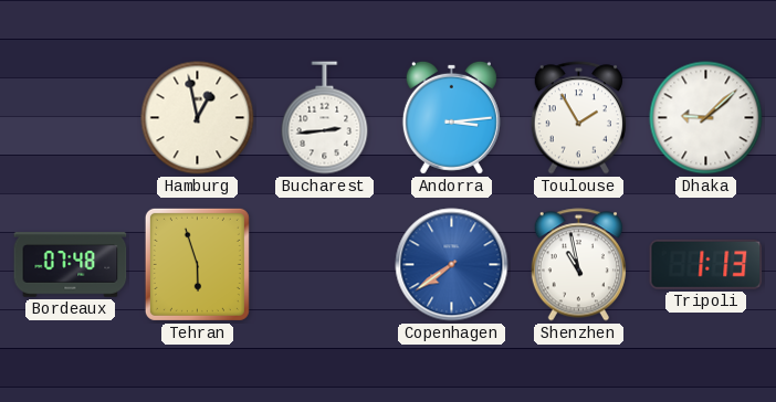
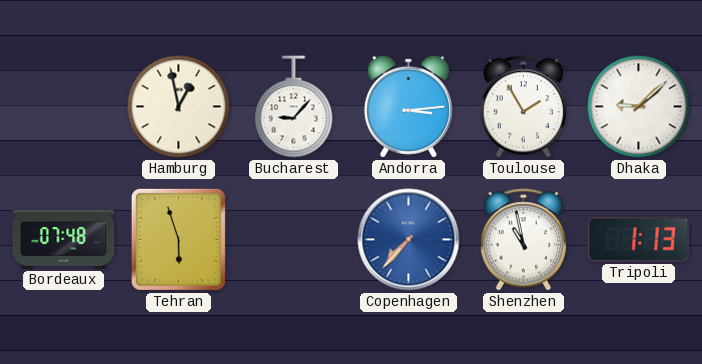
Bucharest: 2:44 -> 9:07
Copenhagen: 7:39 -> 7:37
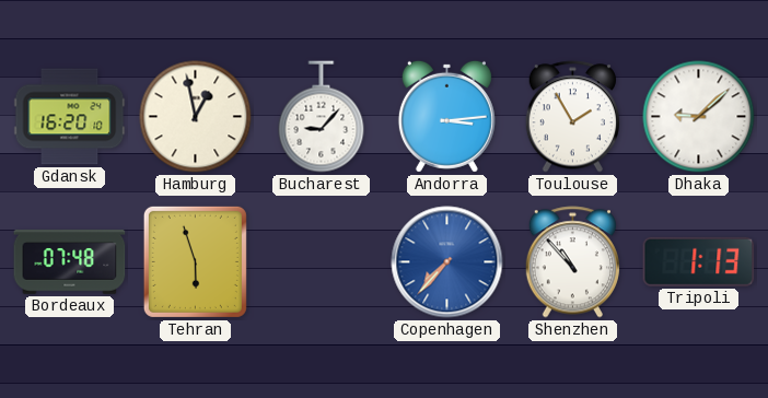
Gdansk: none -> 16:20
Shenzhen: 10:58 -> 10:53
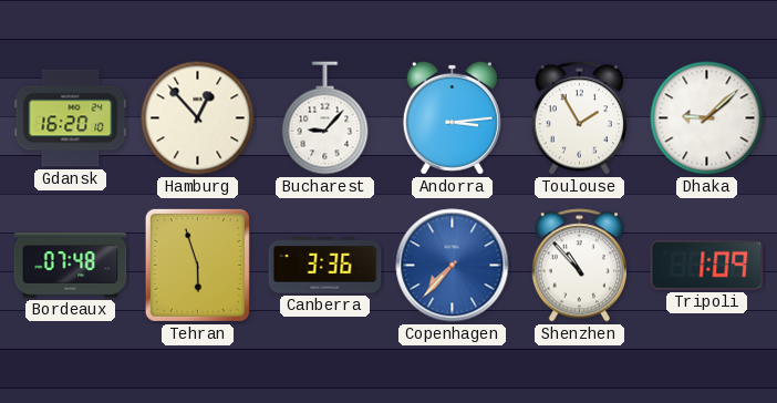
Hamburg: 12:58 -> 12:53
Canberra: none -> 3:36
Tripoli: 1:13 -> 1:09
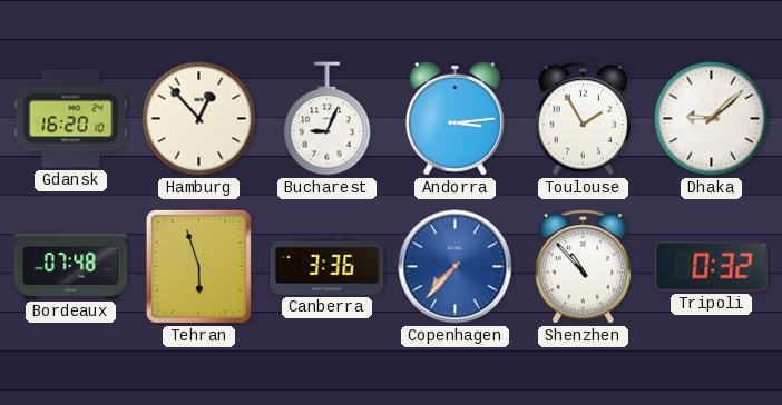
Bucharest: 9:07 -> 9:04
Tripoli: 1:09 -> 0:32
